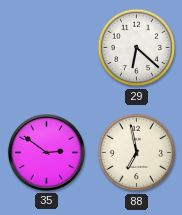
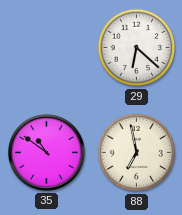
35: 2:51 -> 10:51
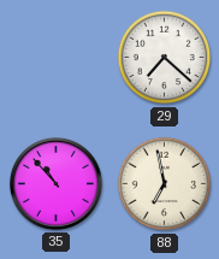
29: 6:22 -> 7:22
35: 10:51 -> 10:53
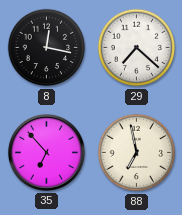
8: none -> 12:17
35: 10:53 -> 6:53
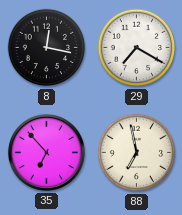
29: 7:22 -> 7:20
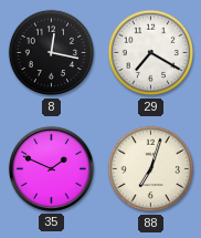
35: 6:53 -> 1:49
88: 6:58 -> 7:03
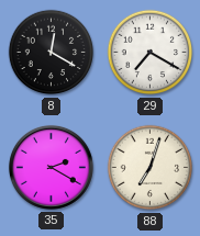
8: 12:17 -> 12:20
35: 1:49 -> 2:20
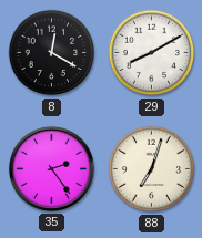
29: 7:20 -> 8:10
35: 2:20 -> 2:24
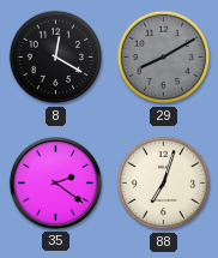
29 dial: white -> grey
35: 2:24 -> 2:21
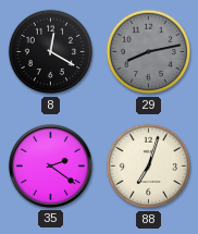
29: 8:10 -> 8:13
